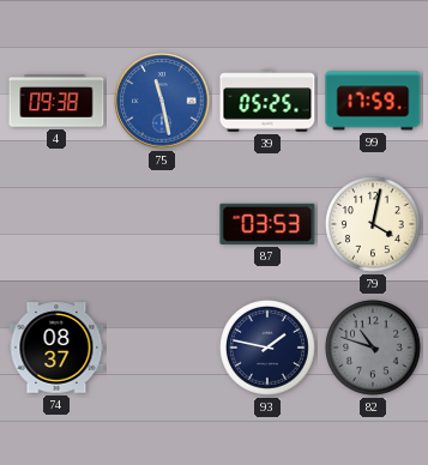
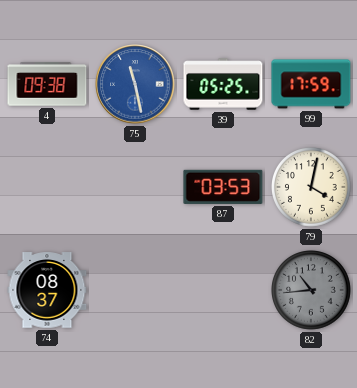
93: 1:47 -> none
82: 10:48 -> 10:44
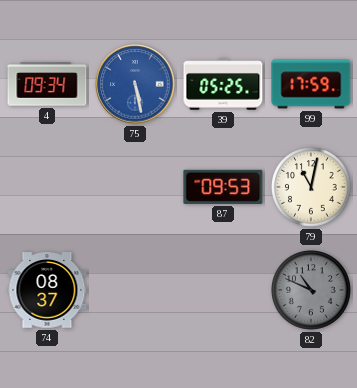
4: 09:38 -> 09:34
75: 11:28 -> 5:28
87: 03:53 -> 09:53
79: 4:02 -> 11:02
82: 10:44 -> 10:49
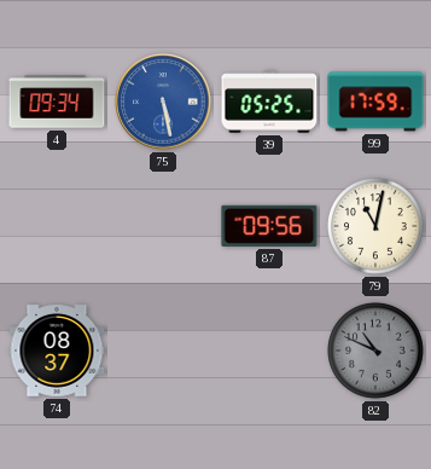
87: 09:53 -> 09:56
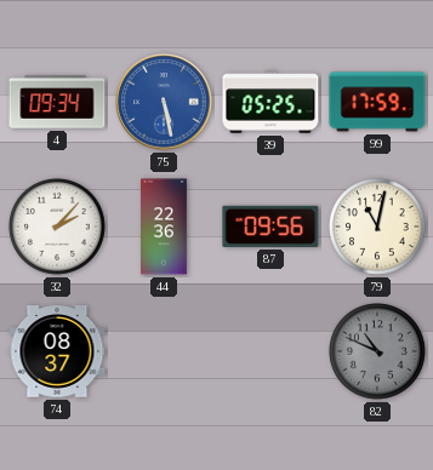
32: none -> 2:07
44: none -> 22:36
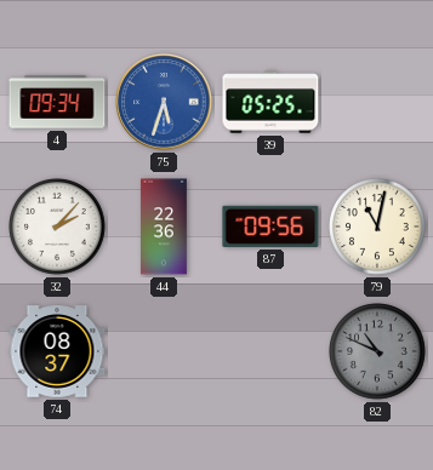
75: 5:28 -> 5:33
99: 17:59 -> none
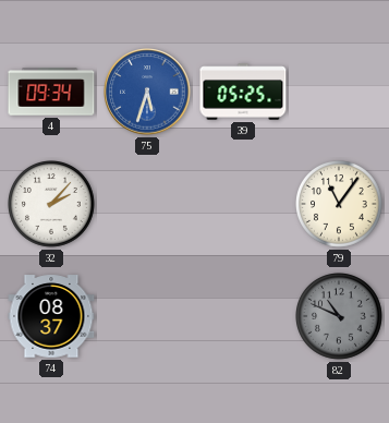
44: 22:36 -> none
87: 09:56 -> none
79: 11:02 -> 11:06
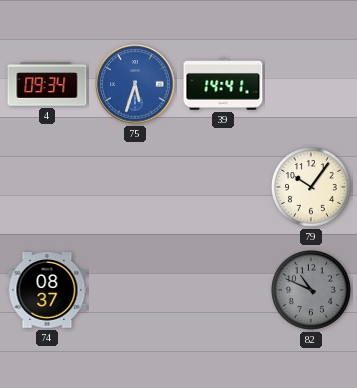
39: 05:25 -> 14:41
32: 2:07 -> none
79: 11:06 -> 10:06
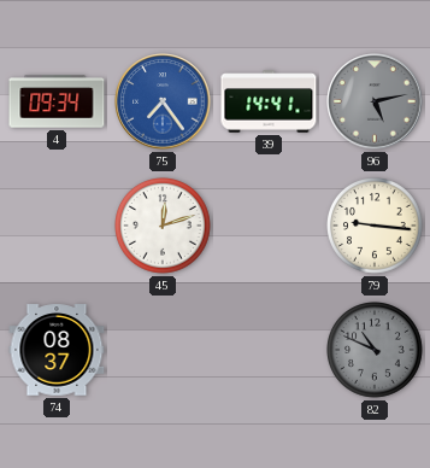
75: 5:33 -> 7:24
96: none -> 5:13
45: none -> 12:12
79: 10:06 -> 9:16
